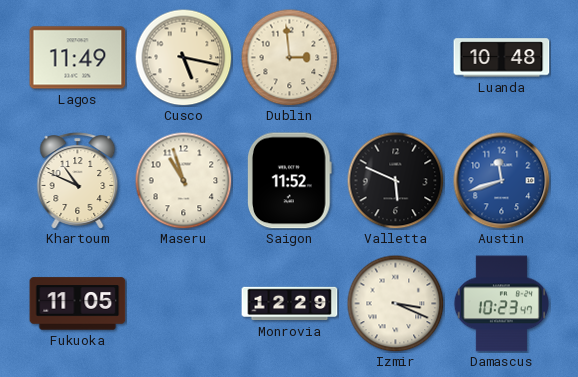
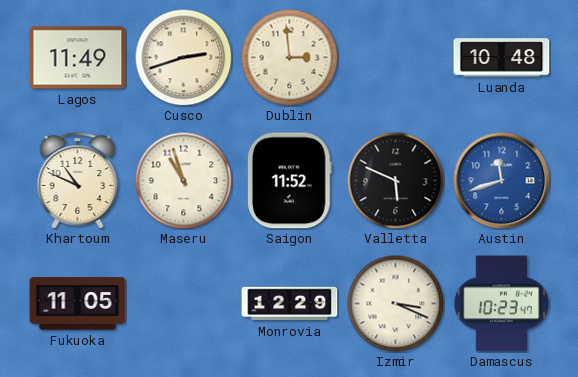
Cusco: 5:17 -> 2:42
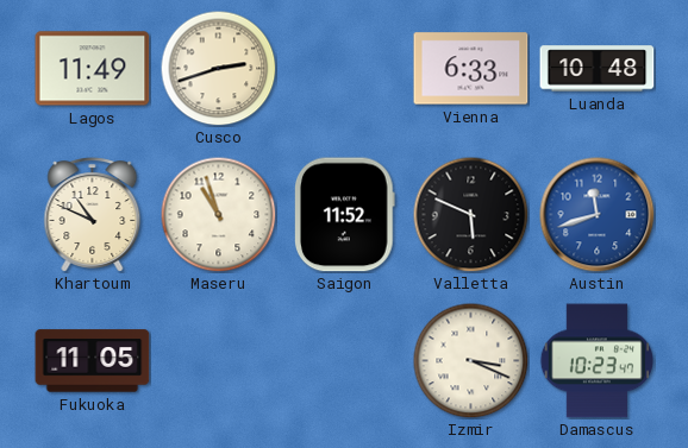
Dublin: 2:59 -> none
Vienna: none -> 6:33
Monrovia: 12:29 -> none
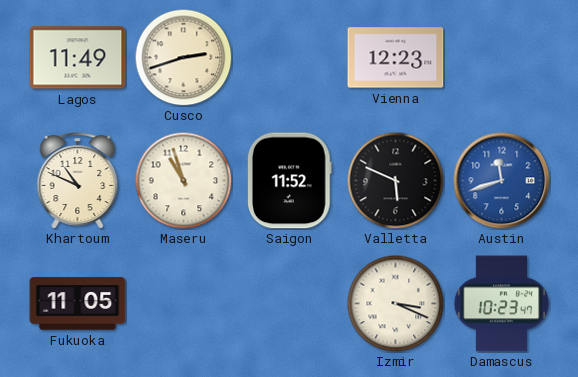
Vienna: 6:33 -> 12:23
Luanda: 10:48 -> none
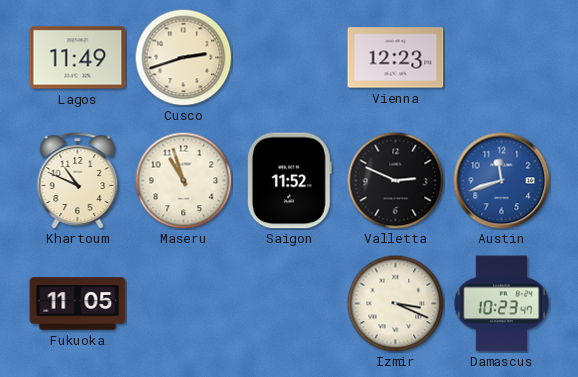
Valletta: 5:49 -> 2:49
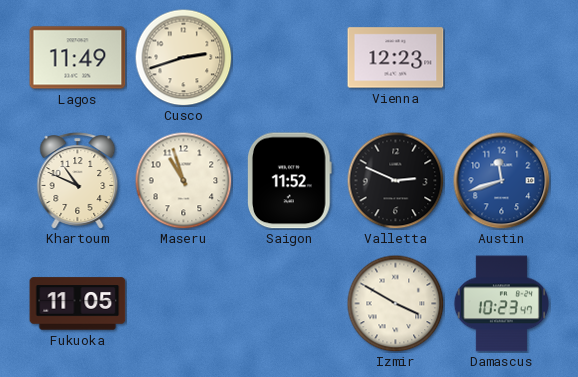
Izmir: 3:19 -> 3:50
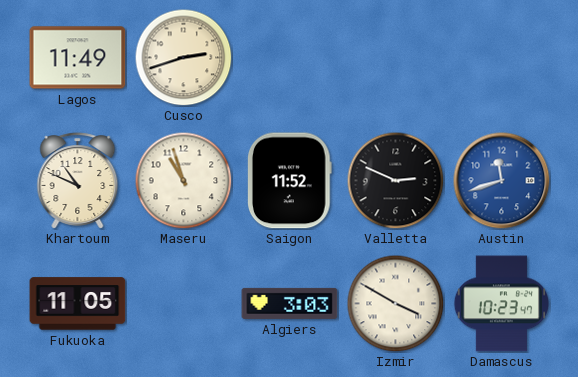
Vienna: 12:23 -> none
Algiers: none -> 3:03
